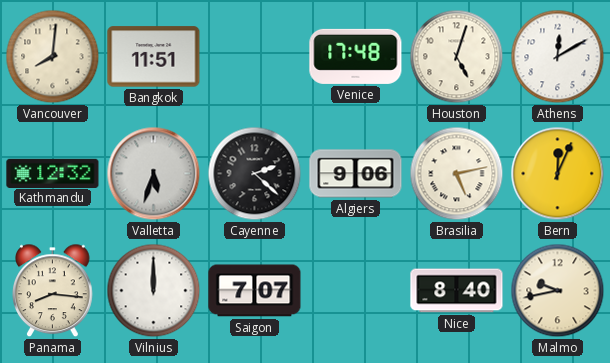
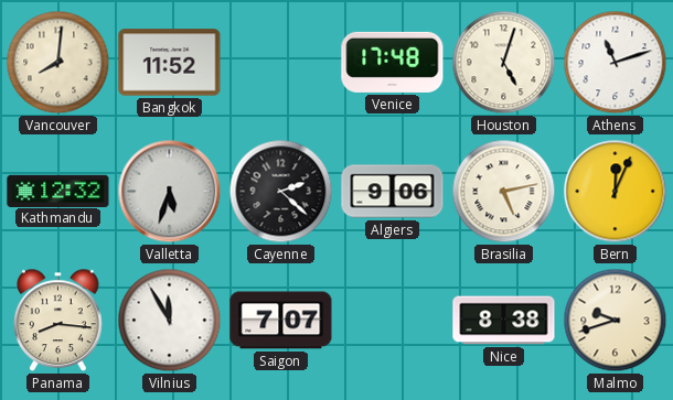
Bangkok: 11:51 -> 11:52
Athens: 12:10 -> 11:12
Vilnius: 12:00 -> 11:55
Nice: 8:40 -> 8:38
Malmo: 9:43 -> 9:42
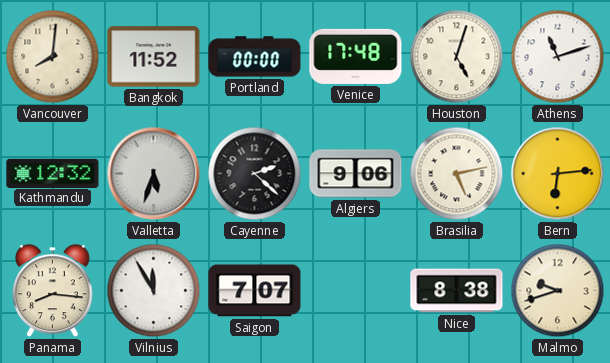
Portland: none -> 00:00
Bern: 12:04 -> 6:14
